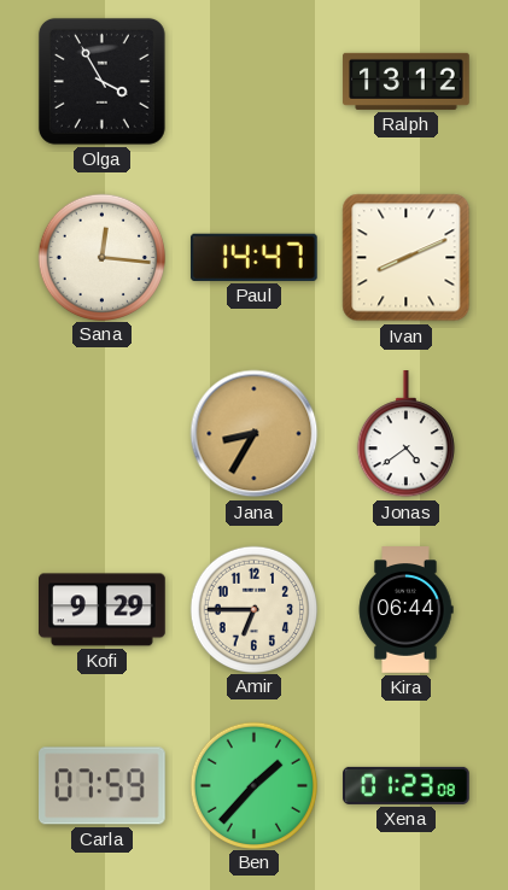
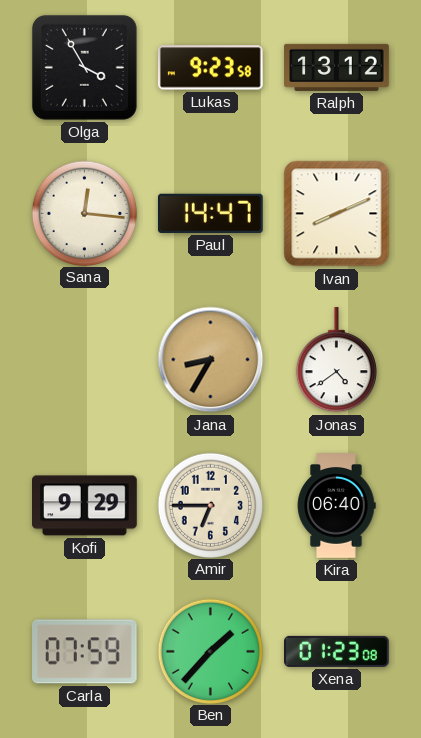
Lukas: none -> 9:23
Kira: 06:44 -> 06:40
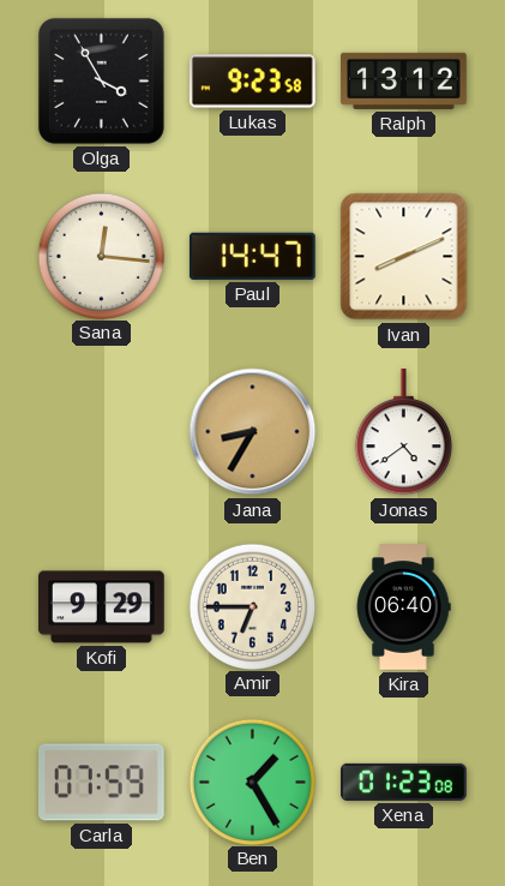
Ben: 1:37 -> 1:25
